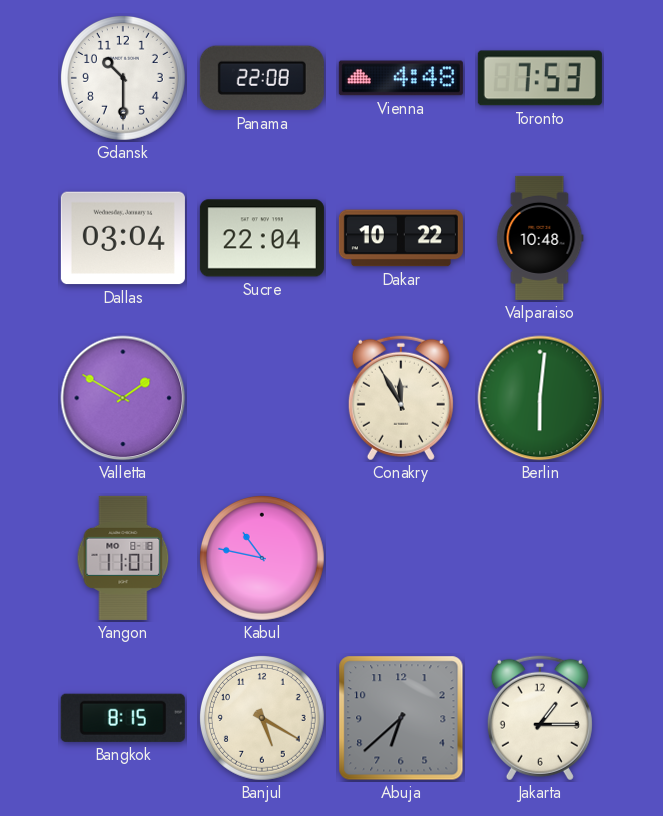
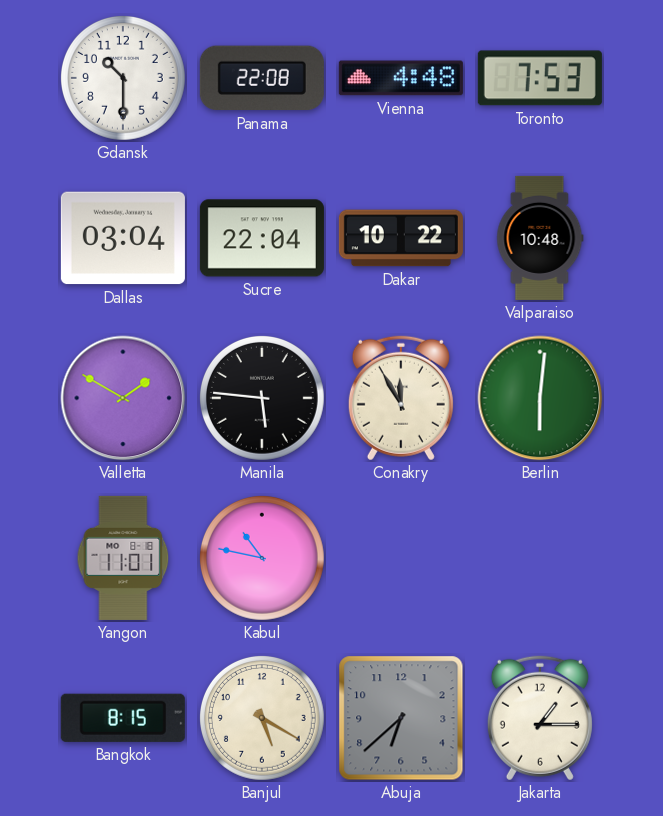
Manila: none -> 5:46
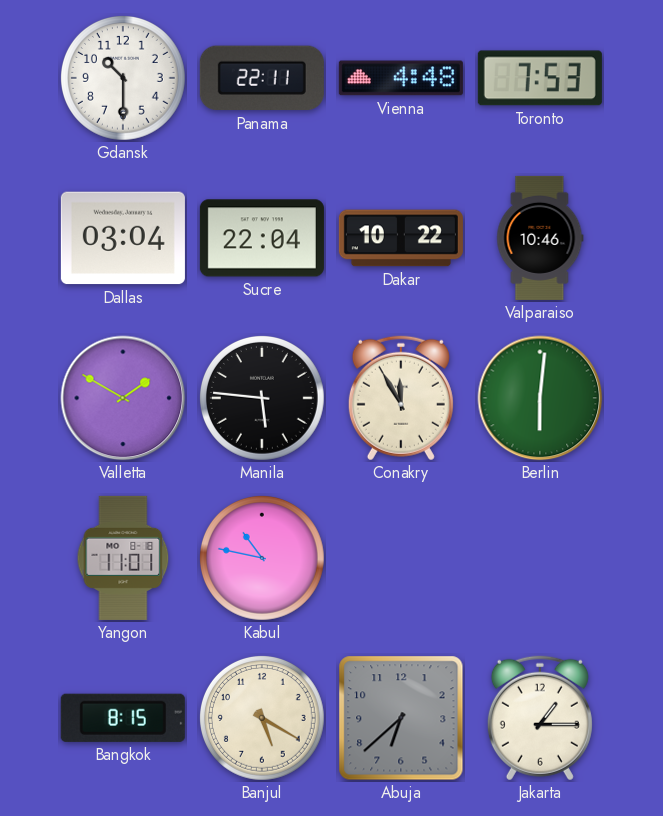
Panama: 22:08 -> 22:11
Valparaiso: 10:48 -> 10:46
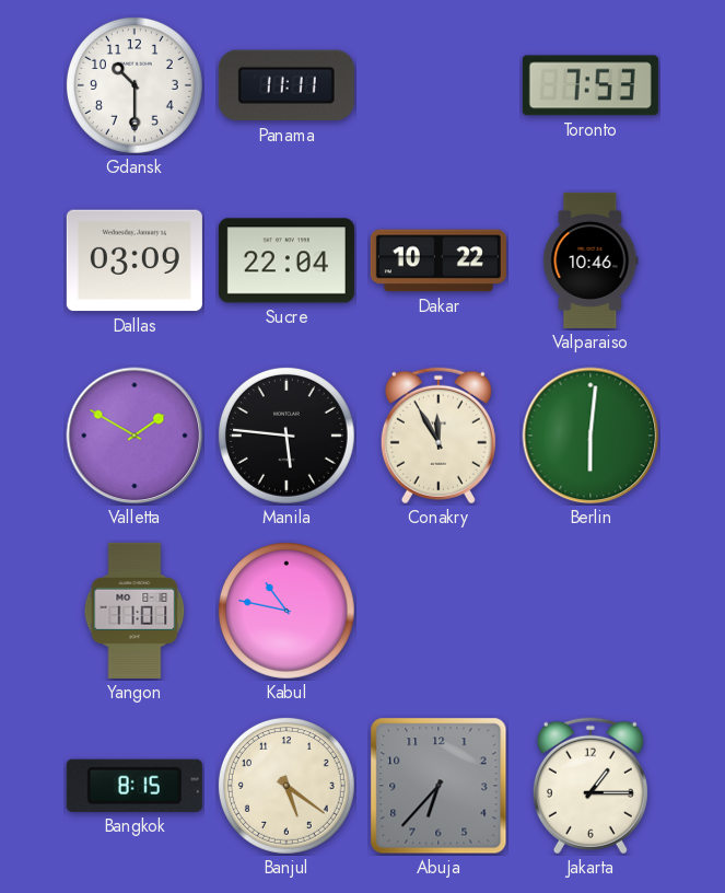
Panama: 22:11 -> 11:11
Vienna: 4:48 -> none
Dallas: 03:04 -> 03:09
Banjul: 5:20 -> 5:21
Abuja: 6:38 -> 6:37
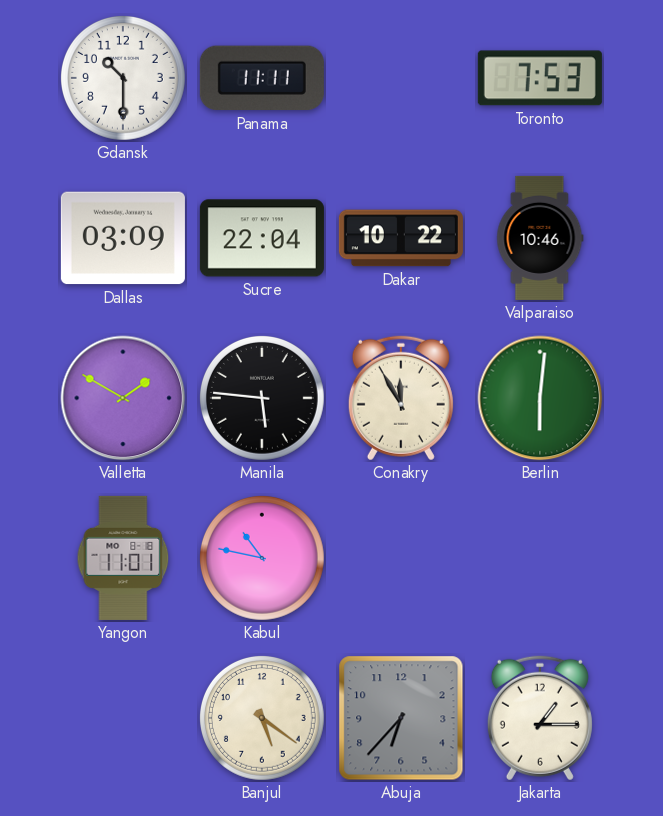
Bangkok: 8:15 -> none
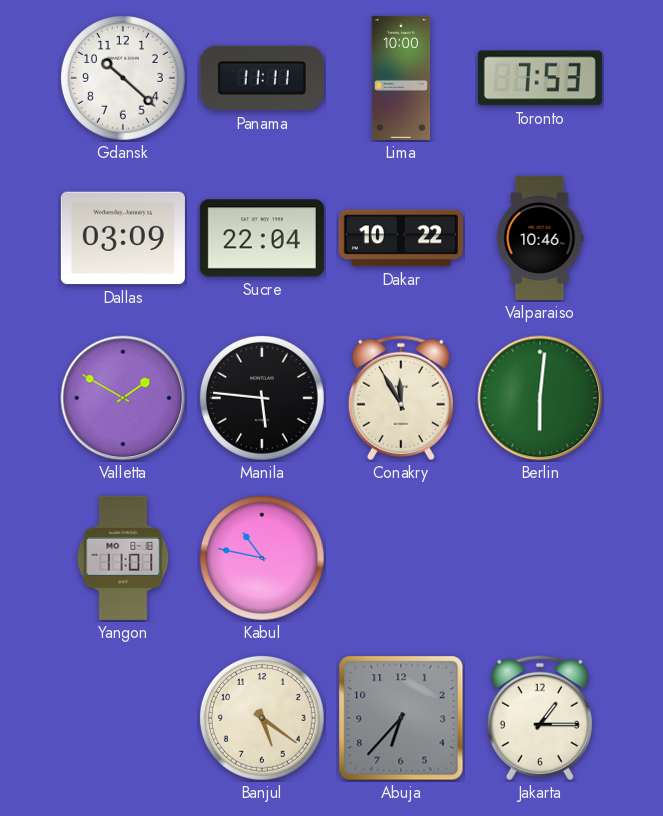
Gdansk: 10:30 -> 10:22
Lima: none -> 10:00
